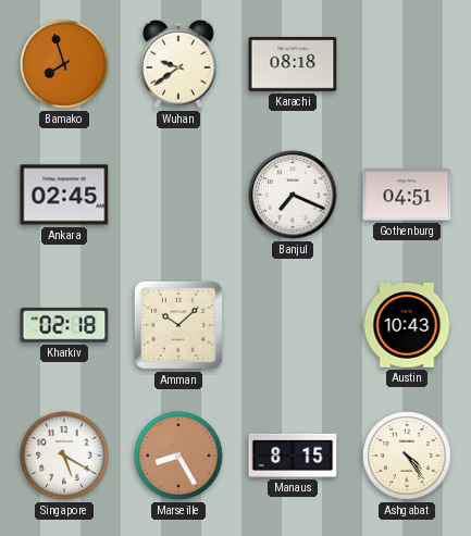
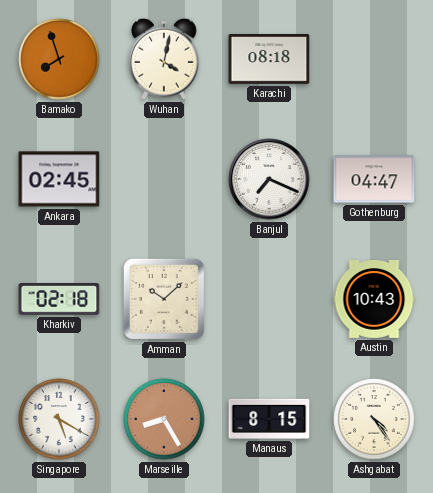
Wuhan: 9:39 -> 4:02
Gothenburg: 04:51 -> 04:47
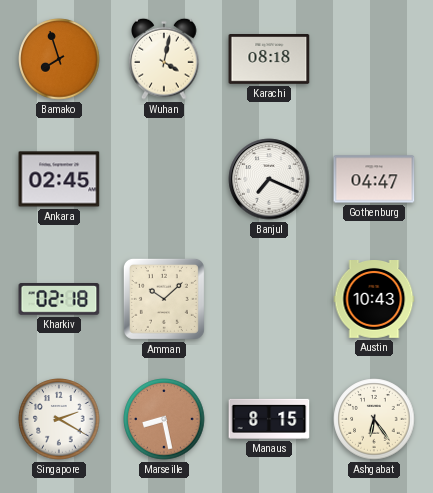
Singapore: 5:20 -> 2:20
Marseille: 8:25 -> 8:28
Ashgabat: 4:24 -> 6:24
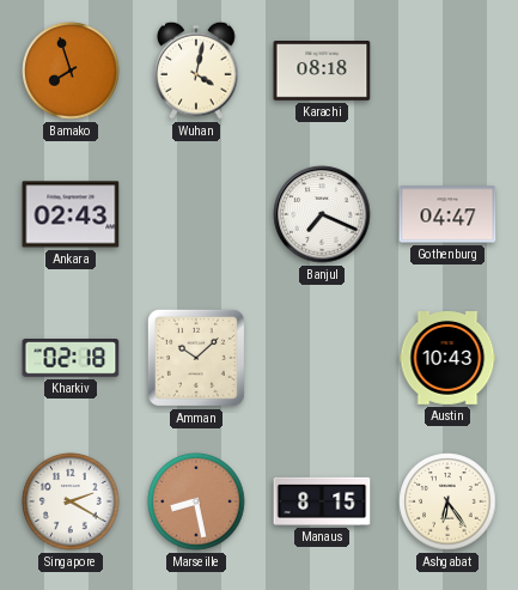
Ankara: 02:45 -> 02:43
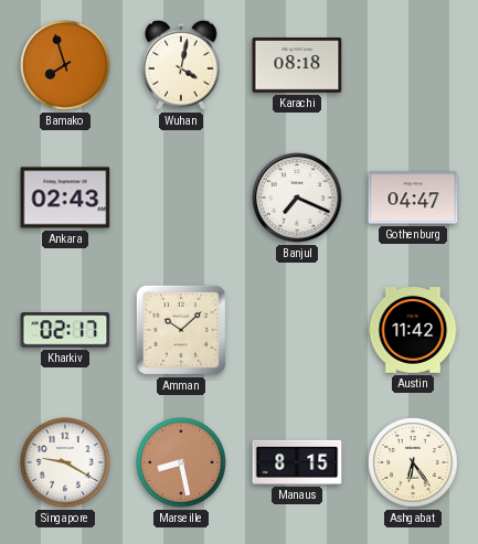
Kharkiv: 02:18 -> 02:17
Austin: 10:43 -> 11:42
Singapore: 2:20 -> 9:20
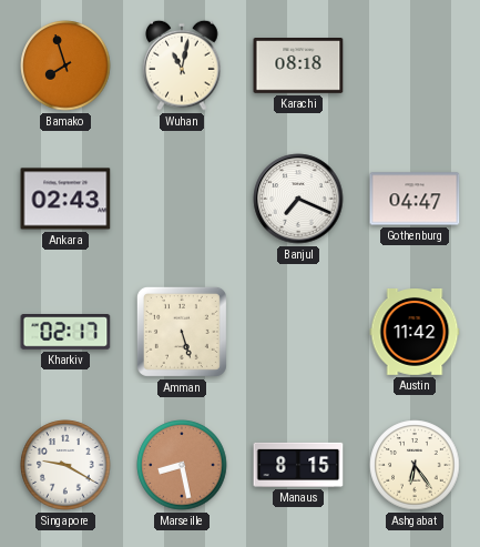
Wuhan: 4:02 -> 11:02
Amman: 10:08 -> 5:27
